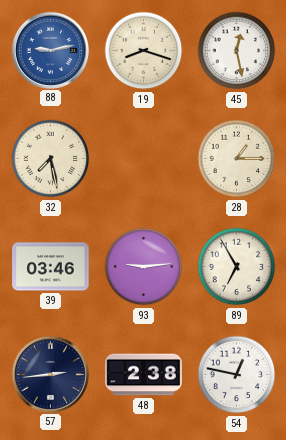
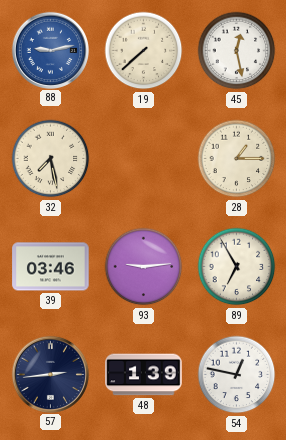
19: 8:18 -> 7:38
48: 2:38 -> 1:39
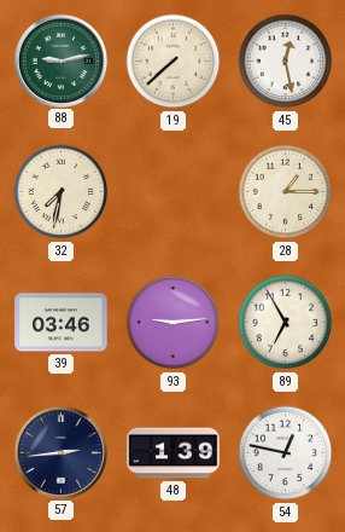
88 dial: blue -> green
32: 7:28 -> 7:32
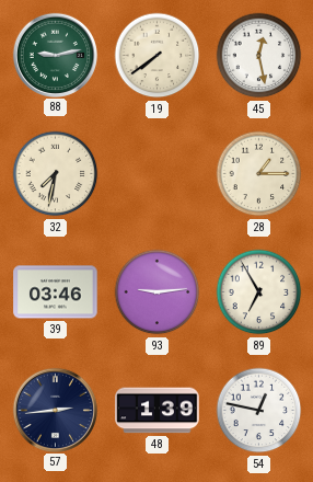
19: 7:38 -> 7:39
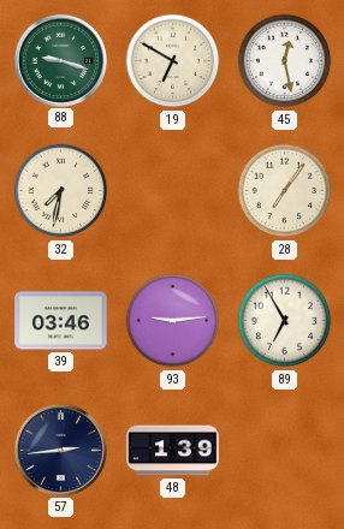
88: 9:13 -> 9:18
19: 7:39 -> 6:50
28: 1:15 -> 7:06
54: 12:47 -> none
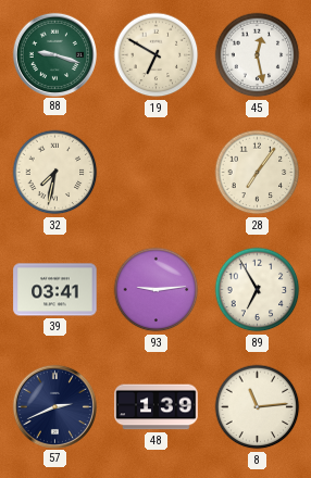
39: 03:46 -> 03:41
57: 2:44 -> 2:41
8: none -> 11:14
